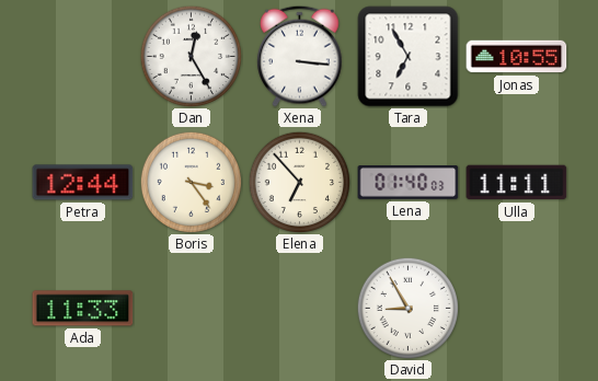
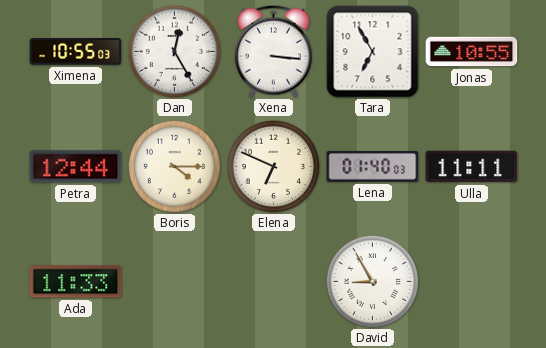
Ximena: none -> 10:55
Boris: 3:24 -> 4:15
Elena: 6:53 -> 6:49
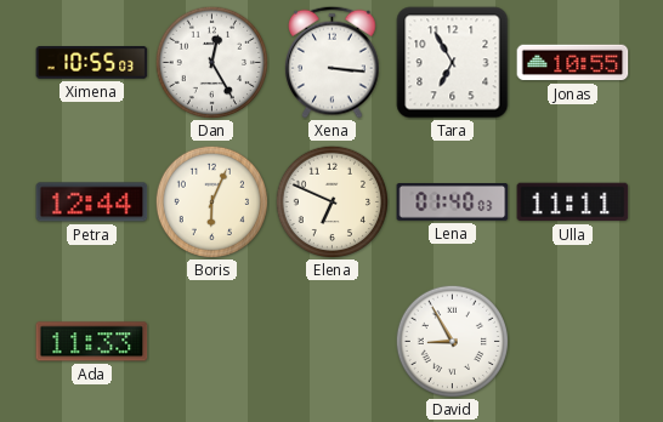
Boris: 4:15 -> 6:04
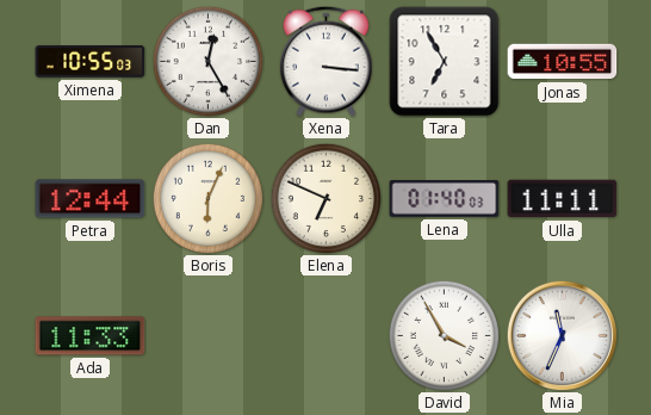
David: 8:55 -> 3:55
Mia: none -> 11:34
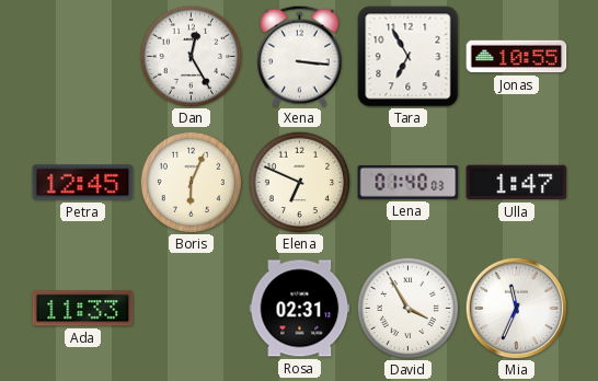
Ximena: 10:55 -> none
Petra: 12:44 -> 12:45
Ulla: 11:11 -> 1:47
Rosa: none -> 02:31
